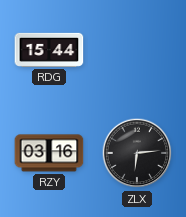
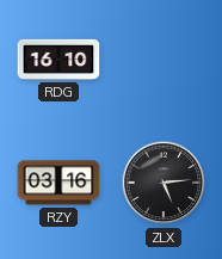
RDG: 15:44 -> 16:10
ZLX: 6:14 -> 5:14
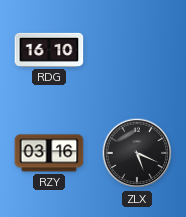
ZLX: 5:14 -> 5:19
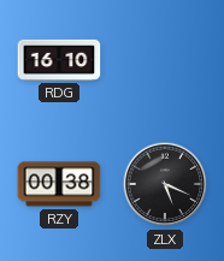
RZY: 03:16 -> 00:38
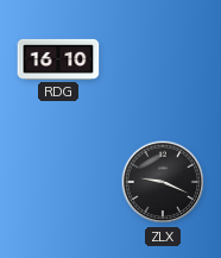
RZY: 00:38 -> none
ZLX: 5:19 -> 9:19
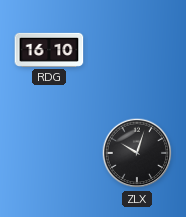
ZLX: 9:19 -> 10:03
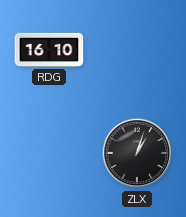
ZLX: 10:03 -> 1:03
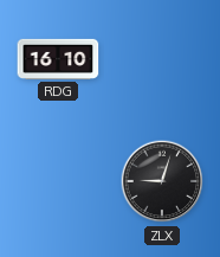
ZLX: 1:03 -> 9:03
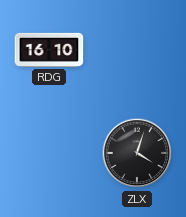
ZLX: 9:03 -> 4:03
